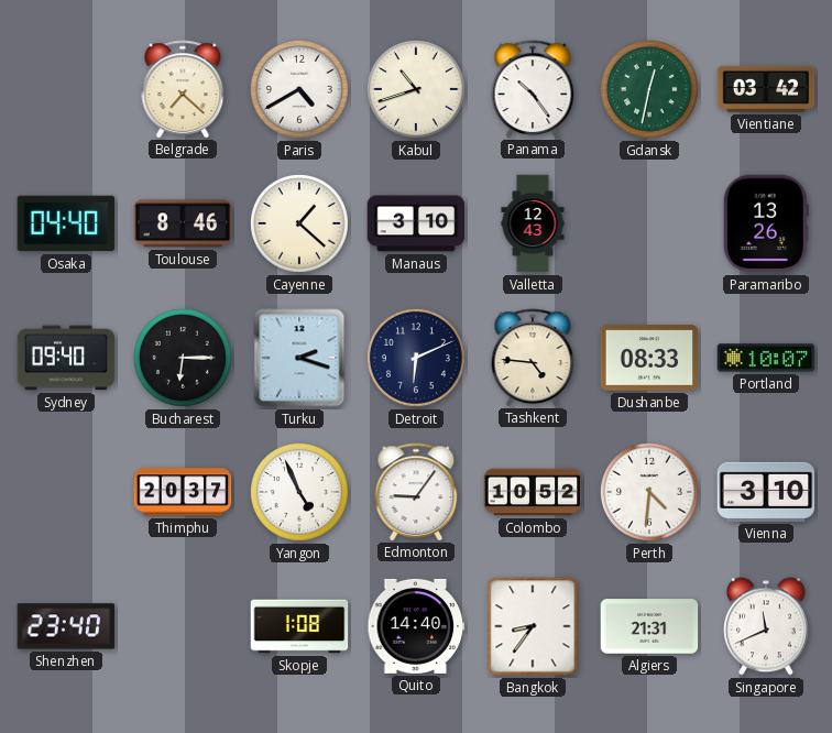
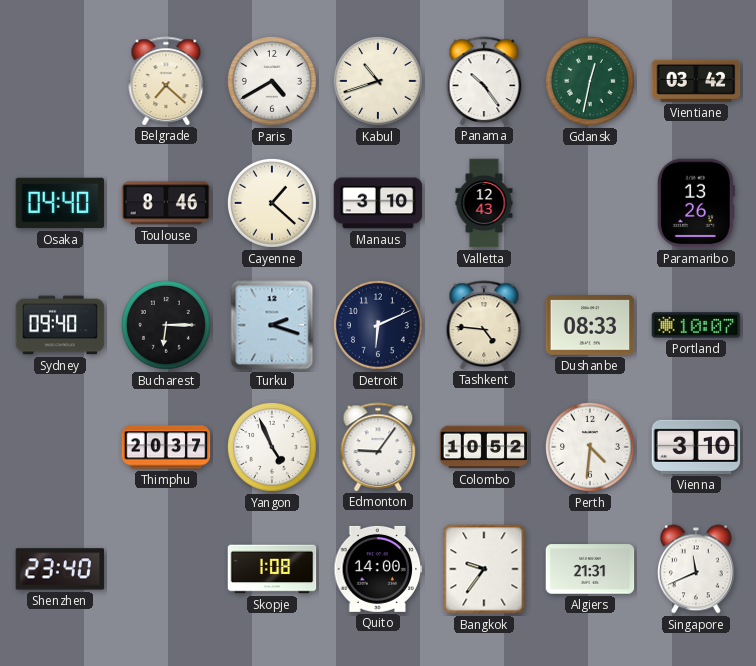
Quito: 14:40 -> 14:00
Bangkok: 8:36 -> 9:36
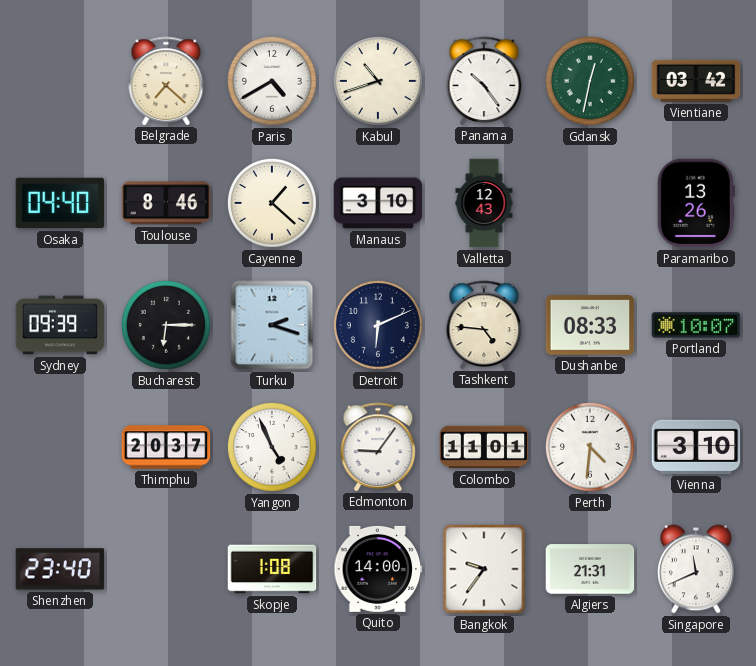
Sydney: 09:40 -> 09:39
Colombo: 10:52 -> 11:01
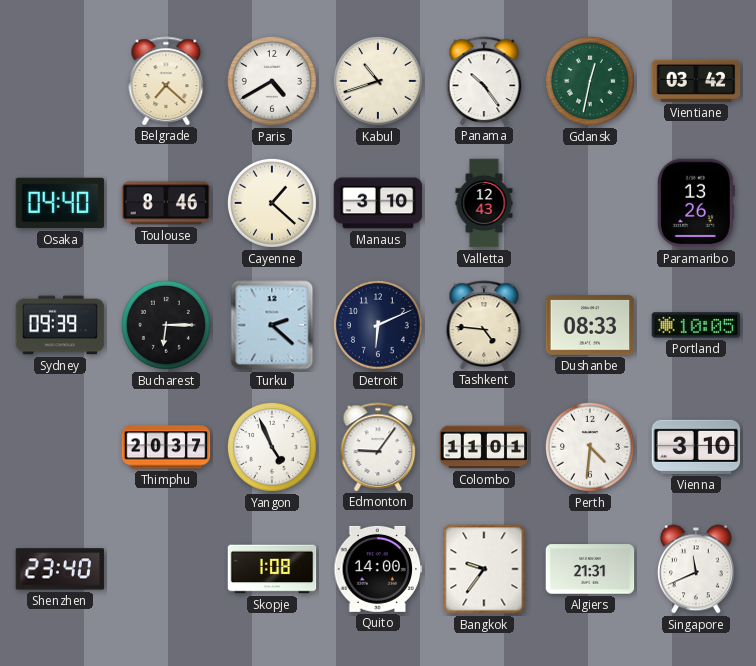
Turku: 2:18 -> 2:22
Portland: 10:07 -> 10:05
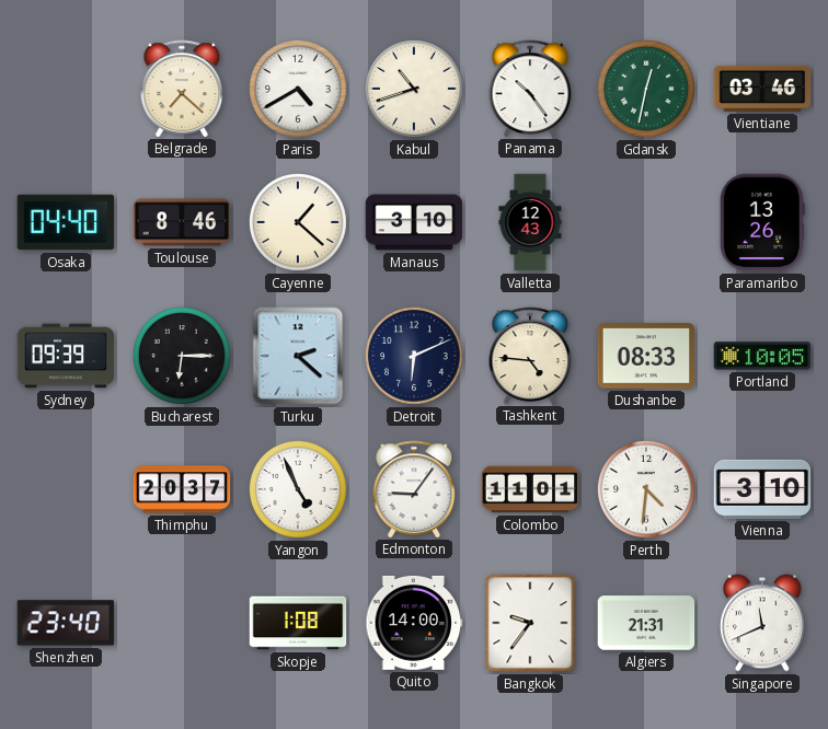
Vientiane: 03:42 -> 03:46
